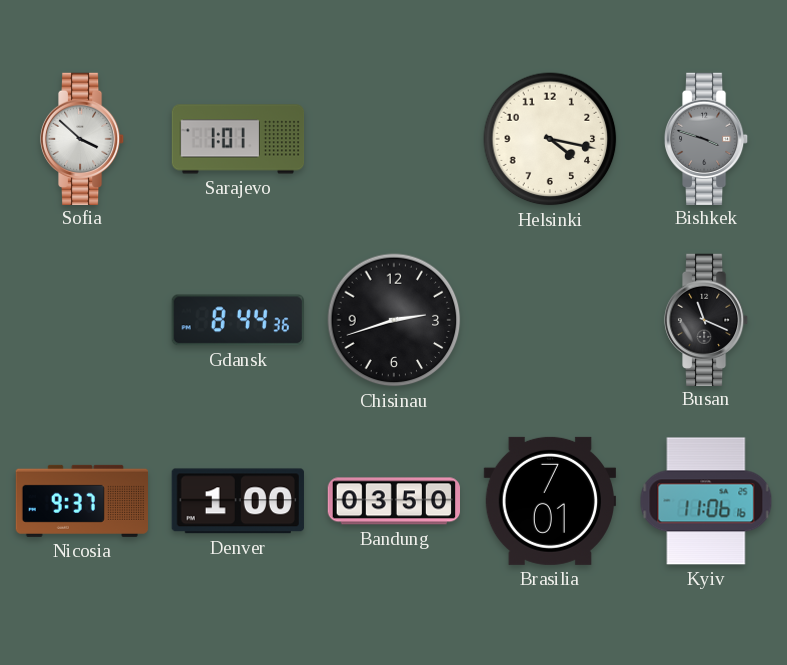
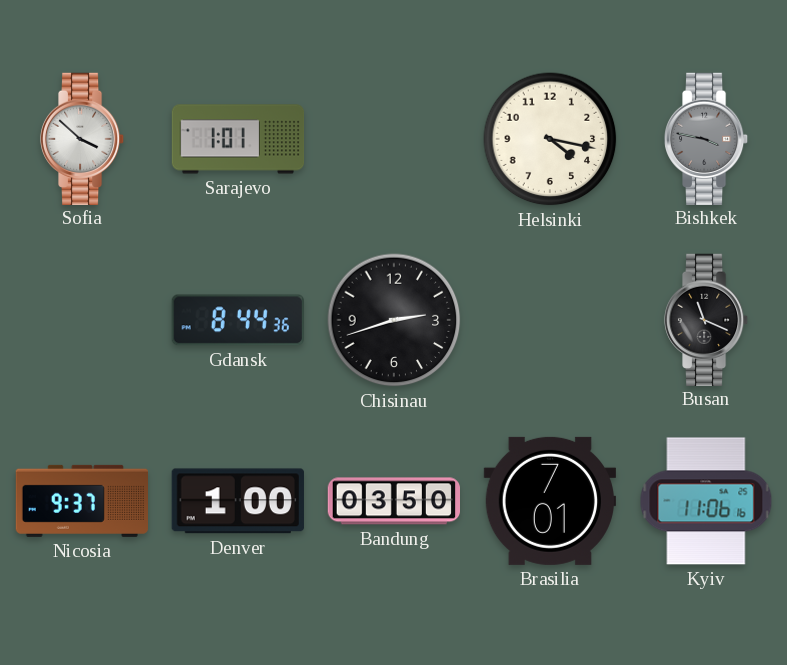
Bishkek: 3:48 -> 3:47
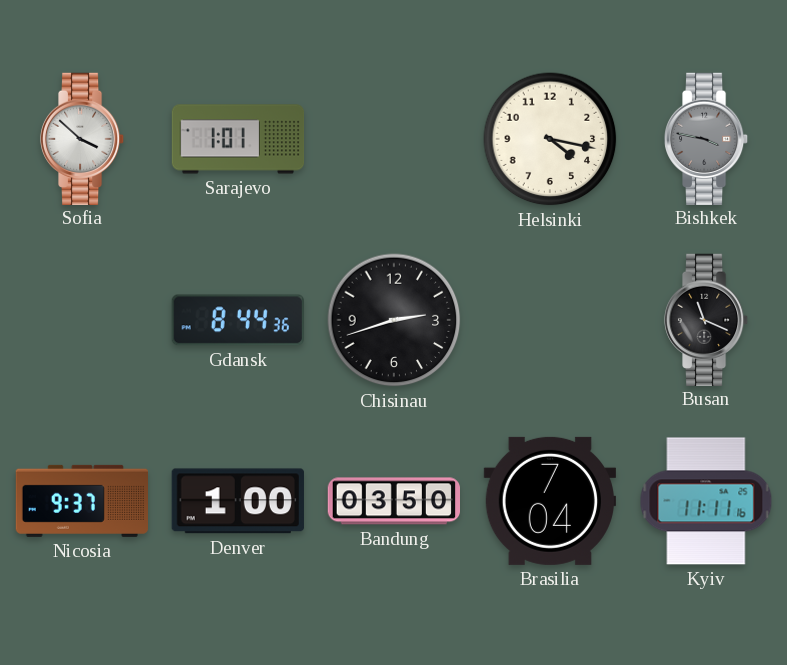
Brasilia: 7:01 -> 7:04
Kyiv: 11:06 -> 11:11
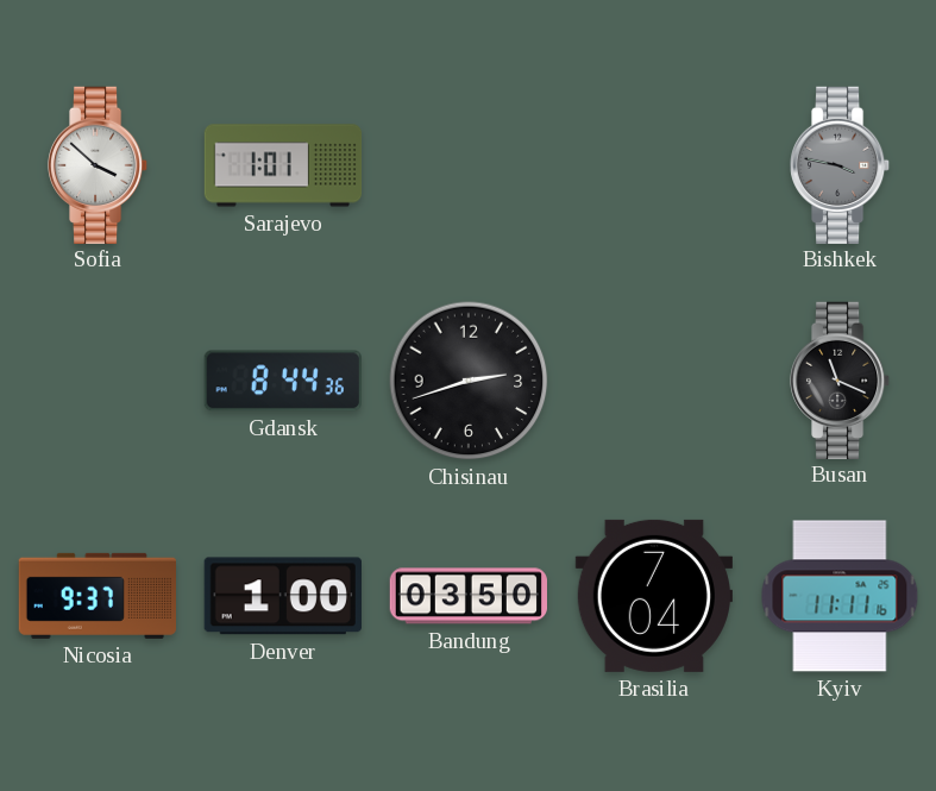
Helsinki: 4:17 -> none
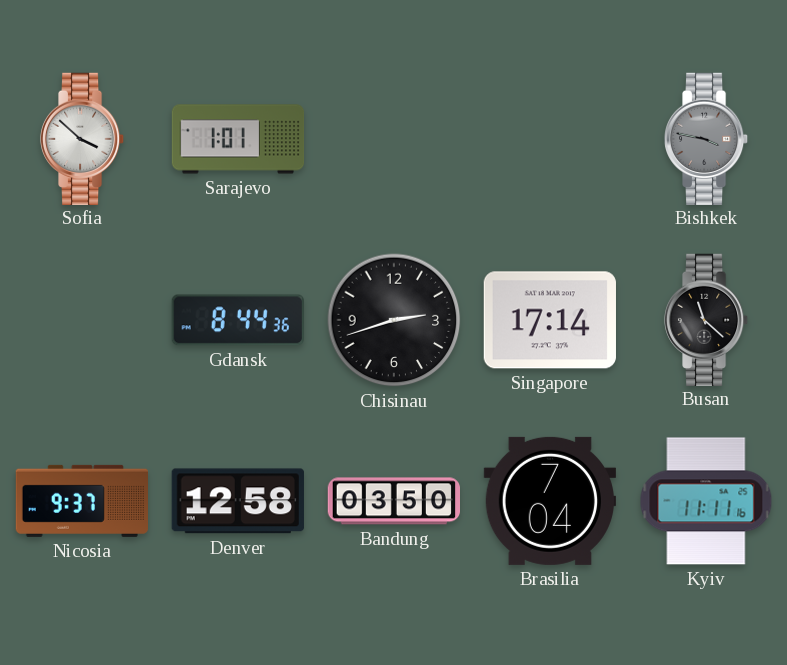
Singapore: none -> 17:14
Busan: 11:19 -> 11:22
Denver: 1:00 -> 12:58
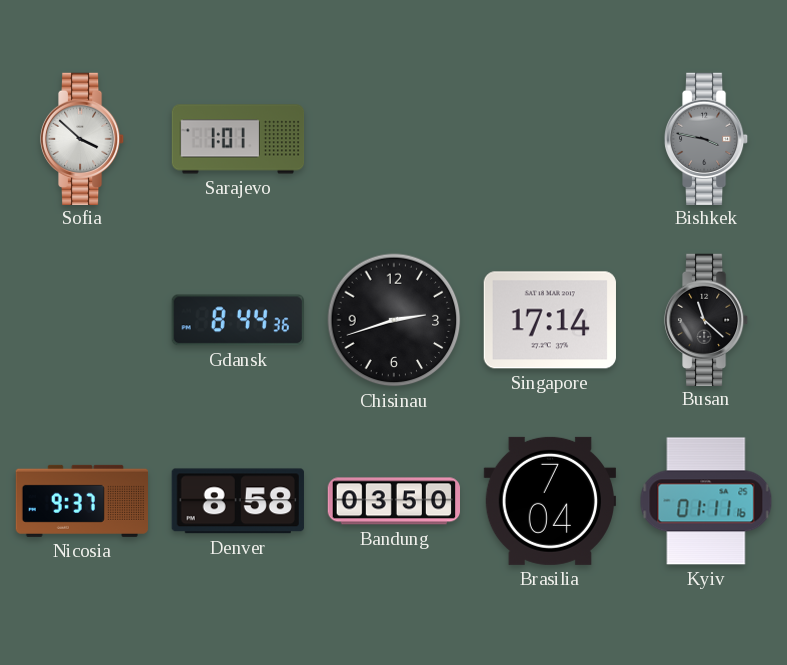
Denver: 12:58 -> 8:58
Kyiv: 11:11 -> 01:11
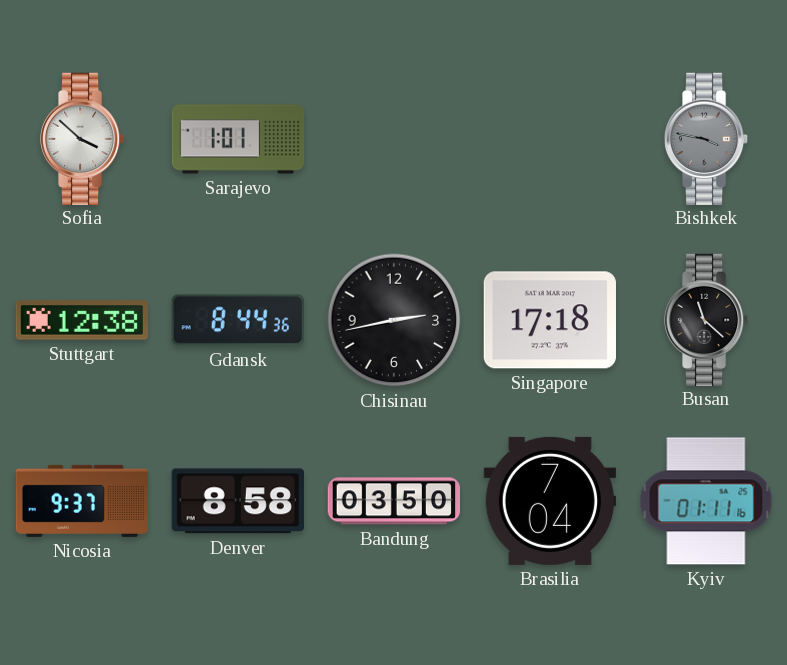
Stuttgart: none -> 12:38
Chisinau: 2:42 -> 2:43
Singapore: 17:14 -> 17:18
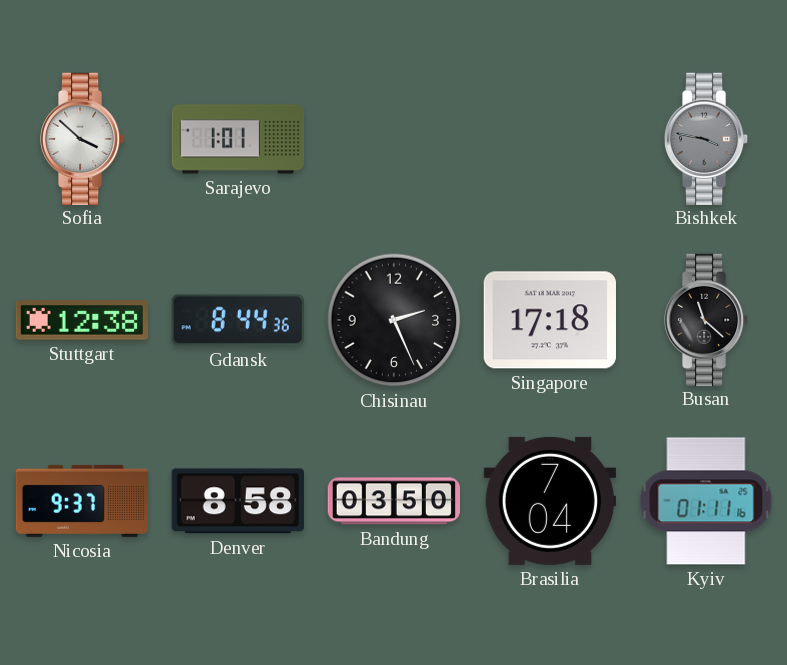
Chisinau: 2:43 -> 2:26
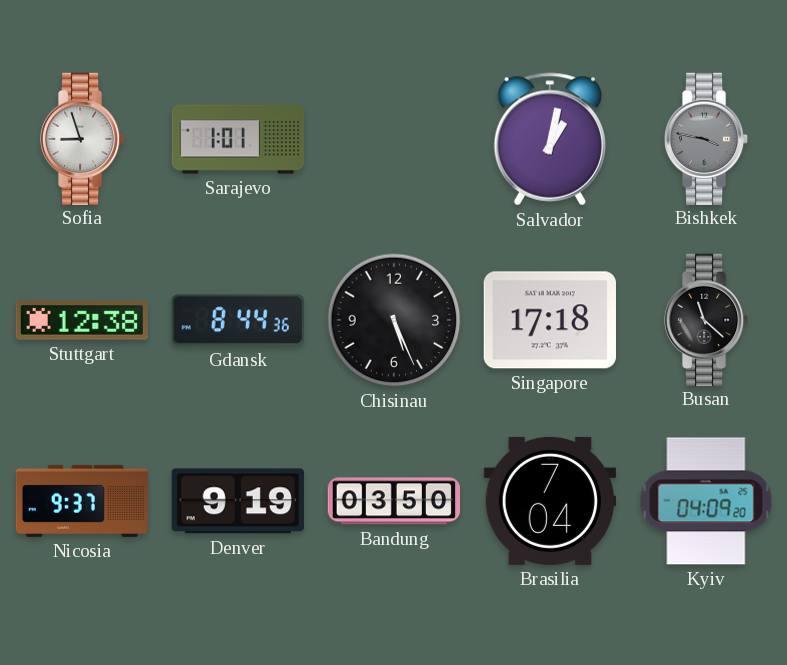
Sofia: 3:52 -> 8:57
Salvador: none -> 1:02
Chisinau: 2:26 -> 5:26
Denver: 8:58 -> 9:19
Kyiv: 01:11 -> 04:09
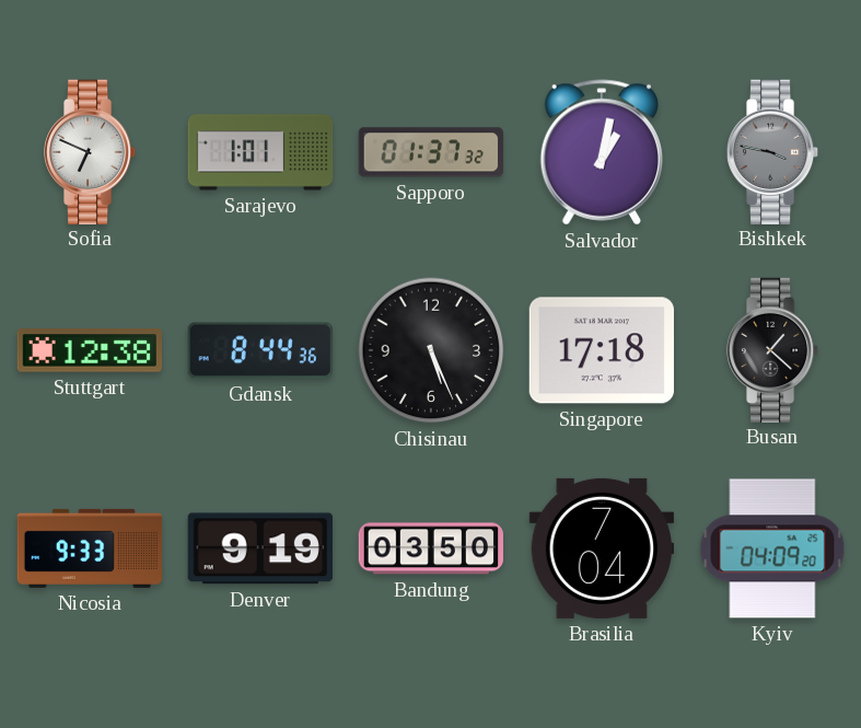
Sofia: 8:57 -> 6:49
Sapporo: none -> 01:37
Busan: 11:22 -> 1:22
Nicosia: 9:37 -> 9:33
